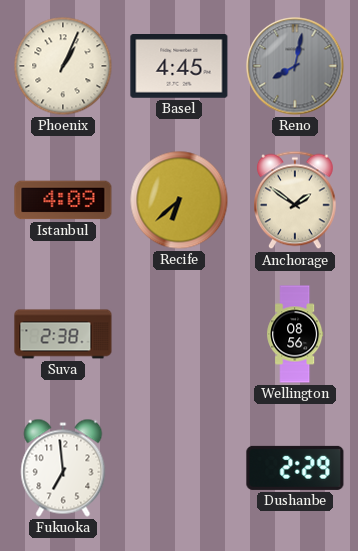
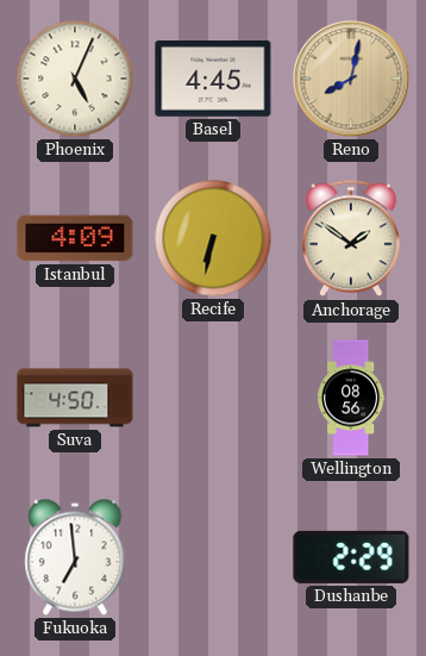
Phoenix: 1:04 -> 5:04
Reno dial: grey -> champagne
Recife: 6:38 -> 6:32
Suva: 2:38 -> 4:50
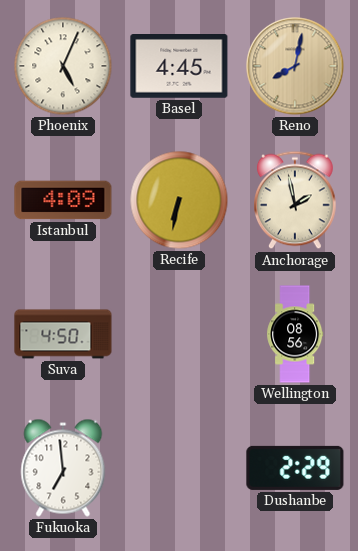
Anchorage: 1:51 -> 1:58
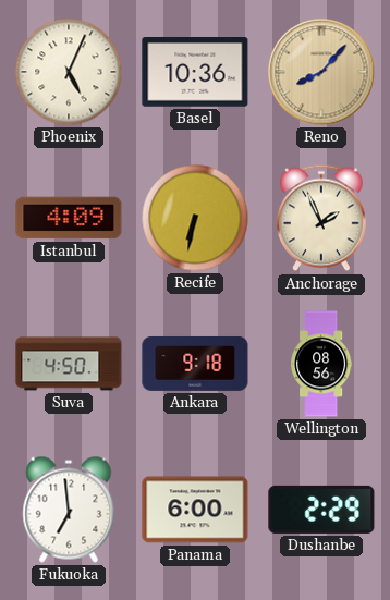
Basel: 4:45 -> 10:36
Reno: 8:02 -> 8:07
Anchorage: 1:58 -> 1:56
Ankara: none -> 9:18
Panama: none -> 6:00
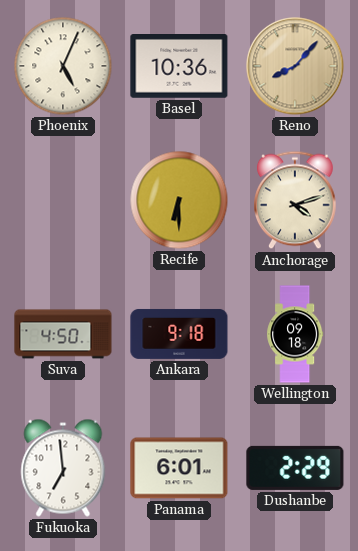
Istanbul: 4:09 -> none
Recife: 6:32 -> 6:30
Anchorage: 1:56 -> 4:12
Wellington: 08:56 -> 09:18
Panama: 6:00 -> 6:01
